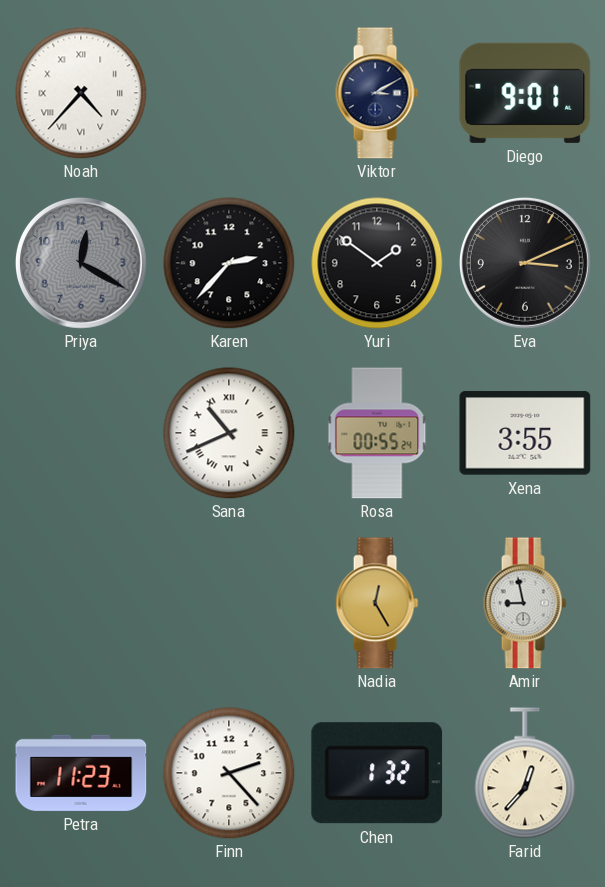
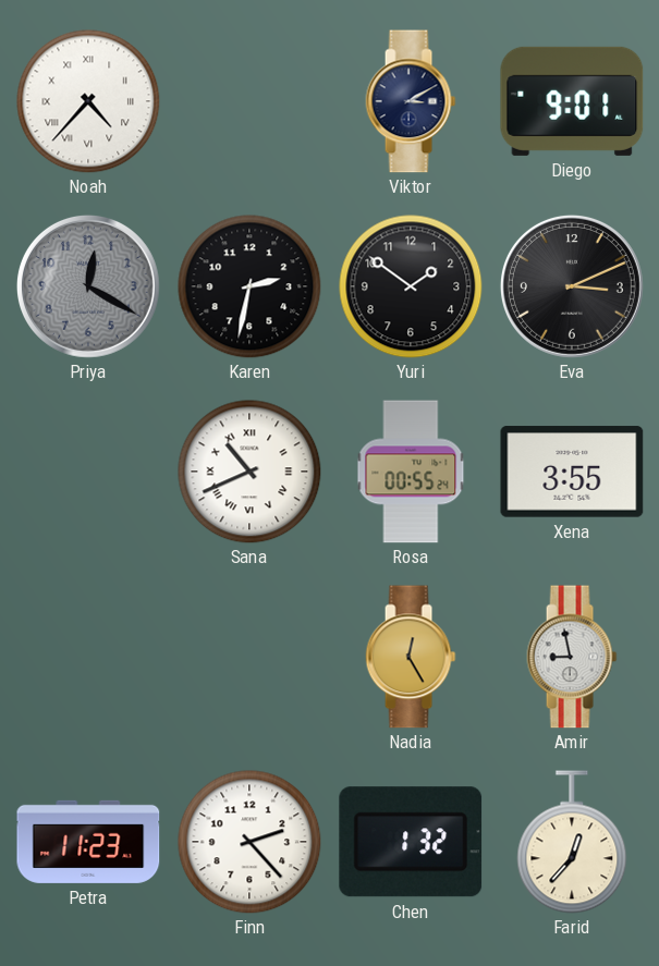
Karen: 2:37 -> 2:32
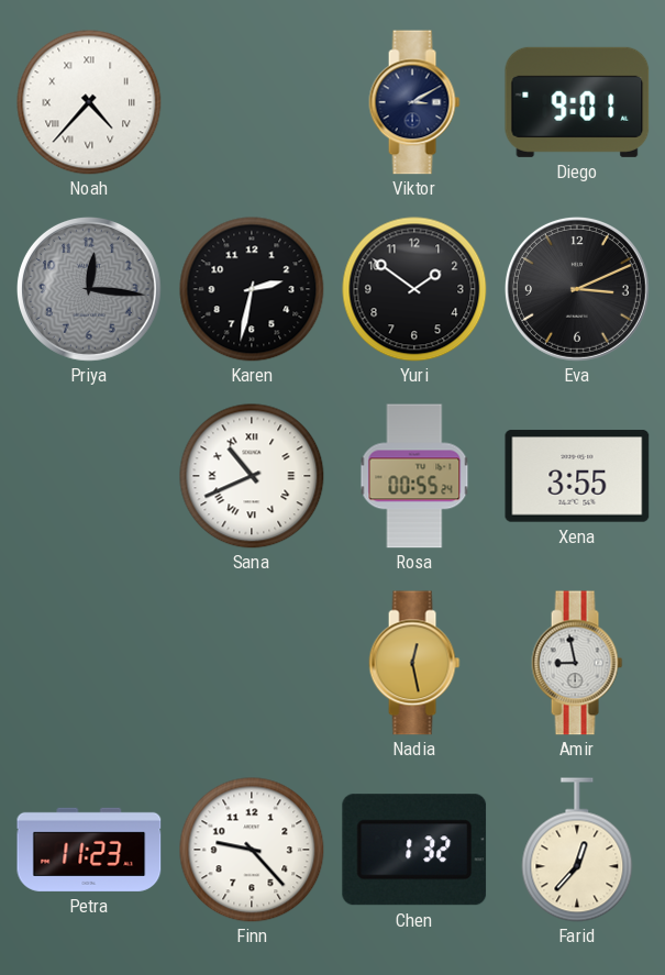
Priya: 12:20 -> 12:16
Nadia: 12:25 -> 12:28
Finn: 2:23 -> 9:23
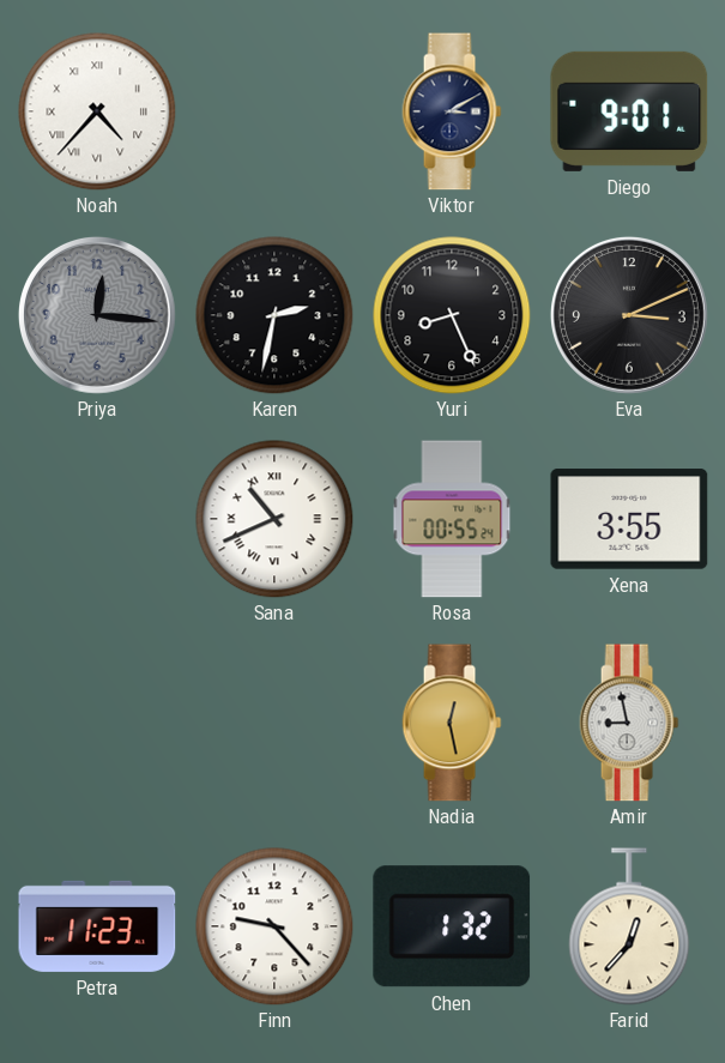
Yuri: 1:51 -> 8:26
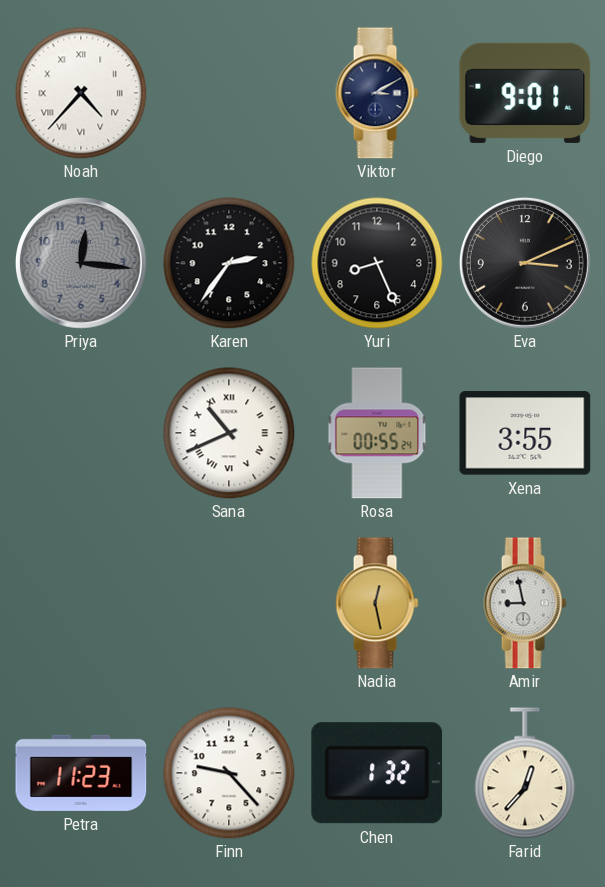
Karen: 2:32 -> 2:36
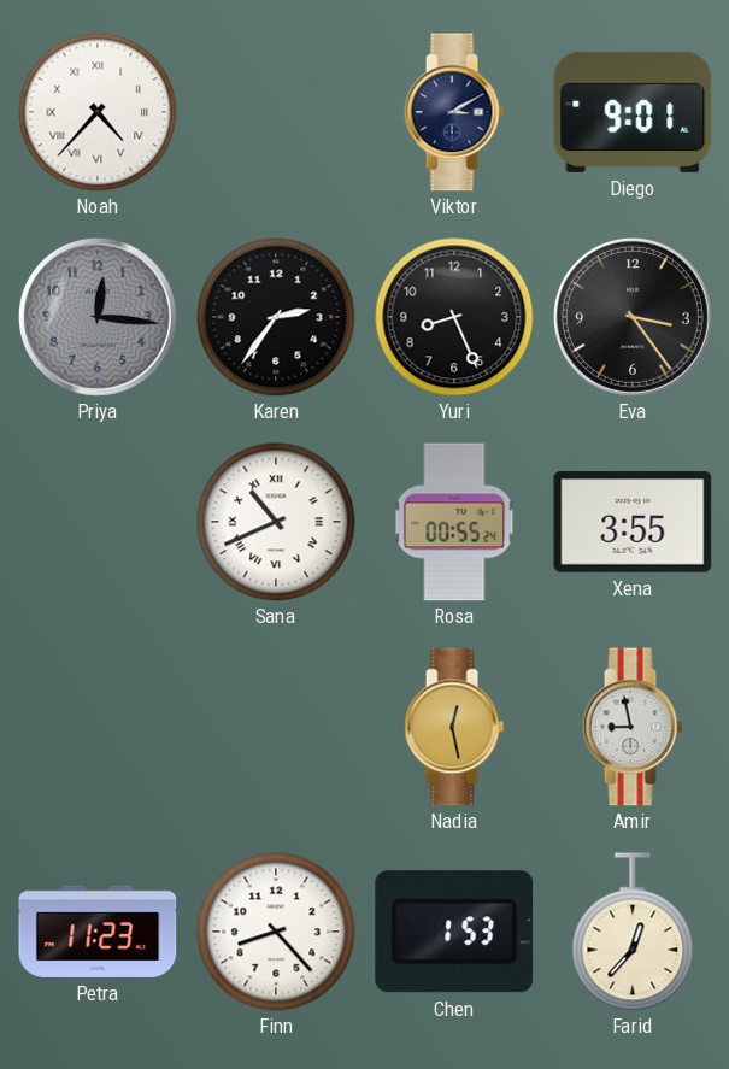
Eva: 3:11 -> 3:24
Finn: 9:23 -> 8:23
Chen: 1:32 -> 1:53
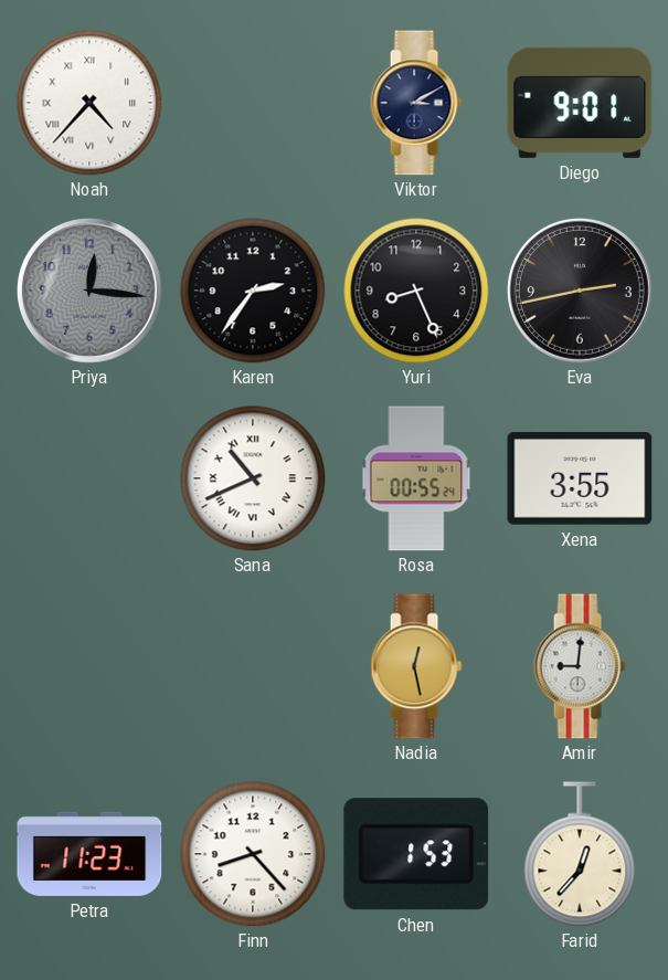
Eva: 3:24 -> 2:43
Amir: 8:58 -> 9:01
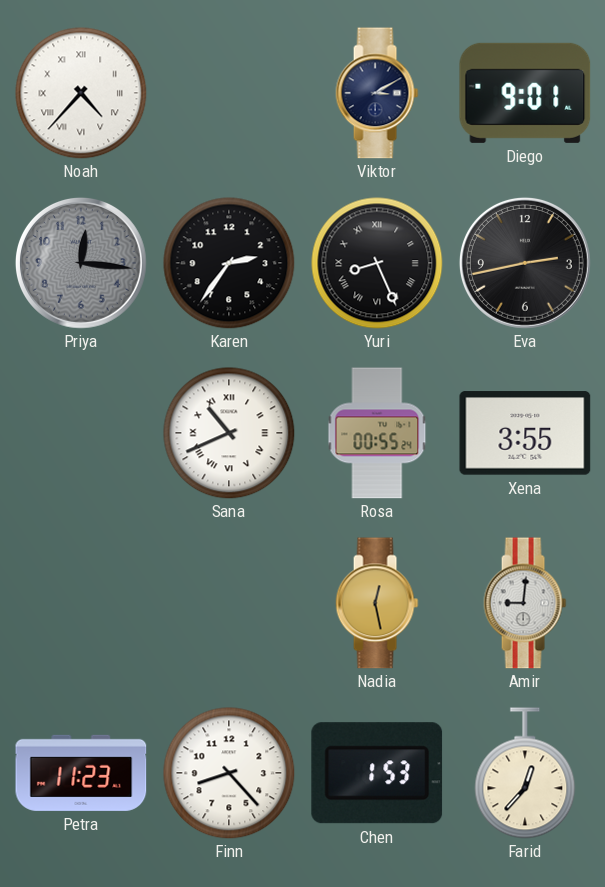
Yuri numerals: Arabic -> Roman
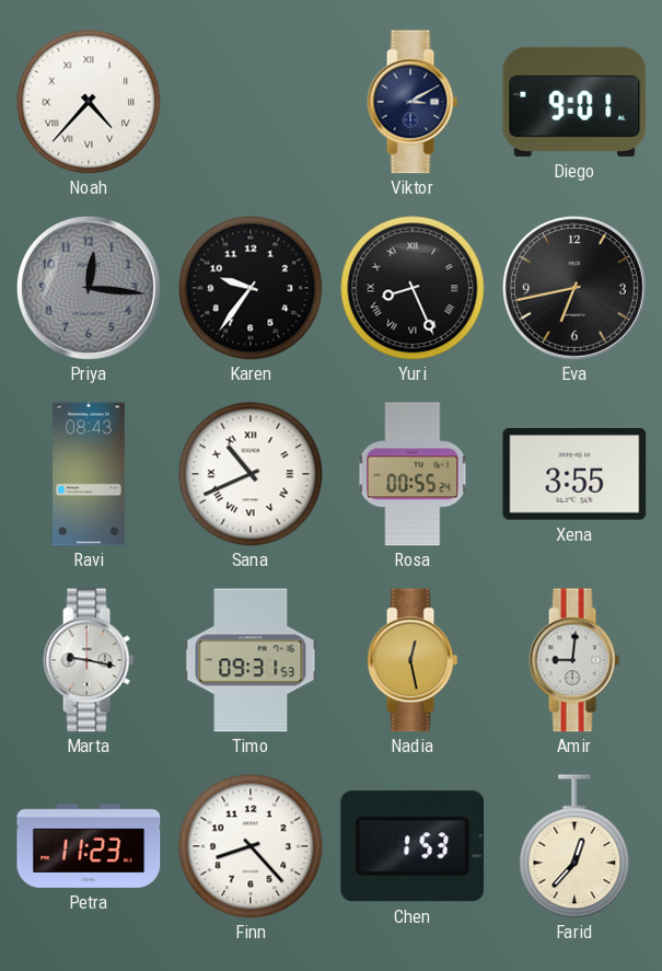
Karen: 2:36 -> 9:36
Eva: 2:43 -> 6:43
Ravi: none -> 08:43
Marta: none -> 9:17
Timo: none -> 09:31
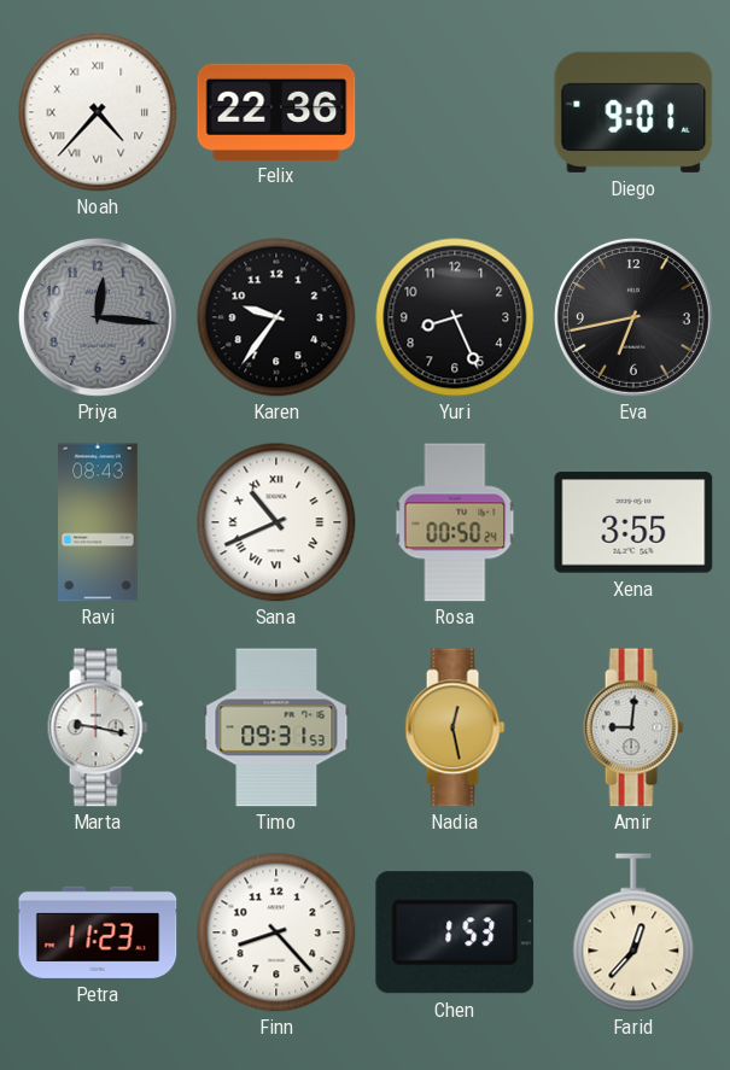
Felix: none -> 22:36
Viktor: 3:10 -> none
Yuri numerals: Roman -> Arabic
Rosa: 00:55 -> 00:50
